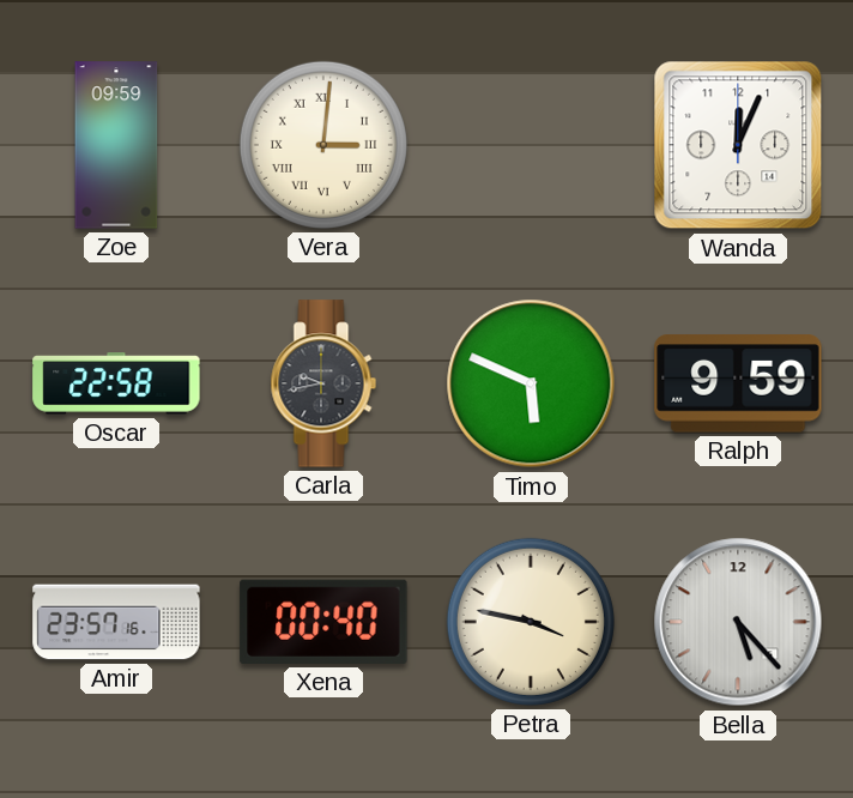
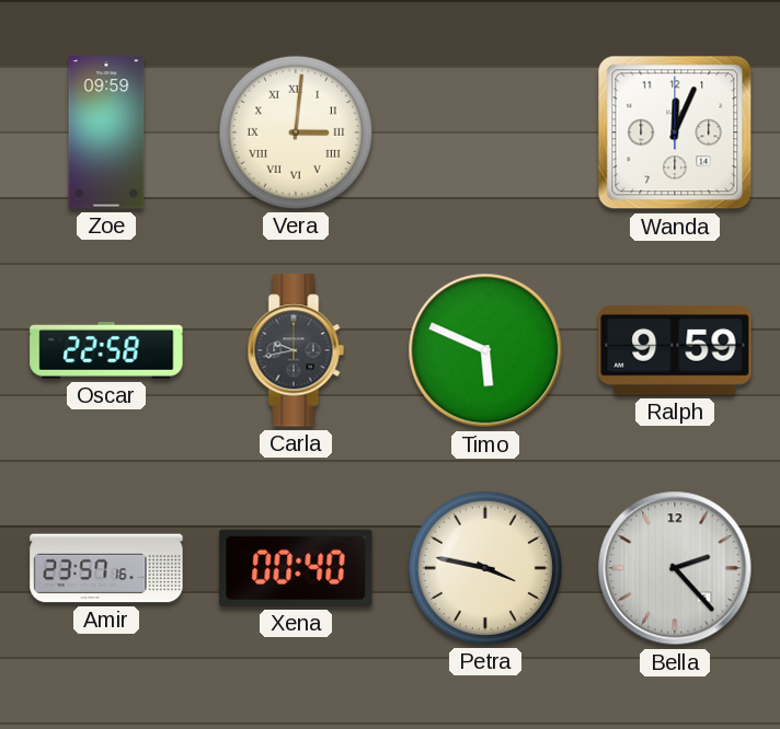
Bella: 5:23 -> 2:23
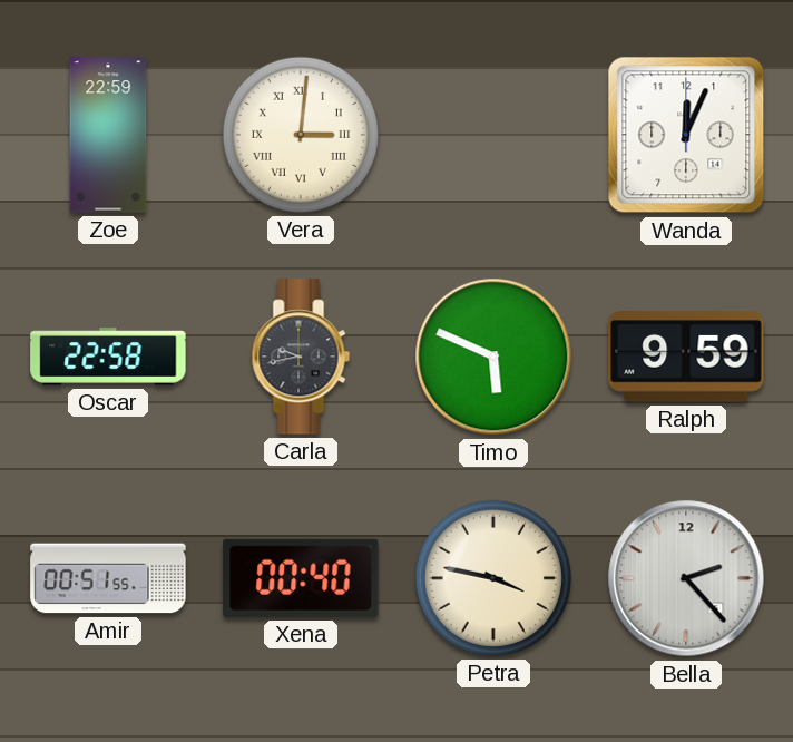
Zoe: 09:59 -> 22:59
Amir: 23:57 -> 00:51
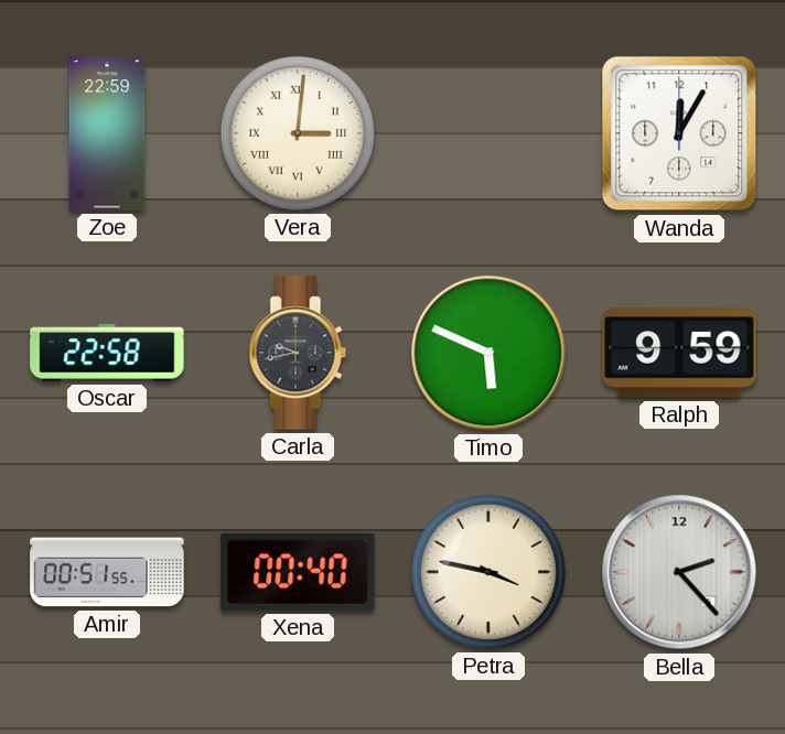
Wanda: 12:04 -> 12:05
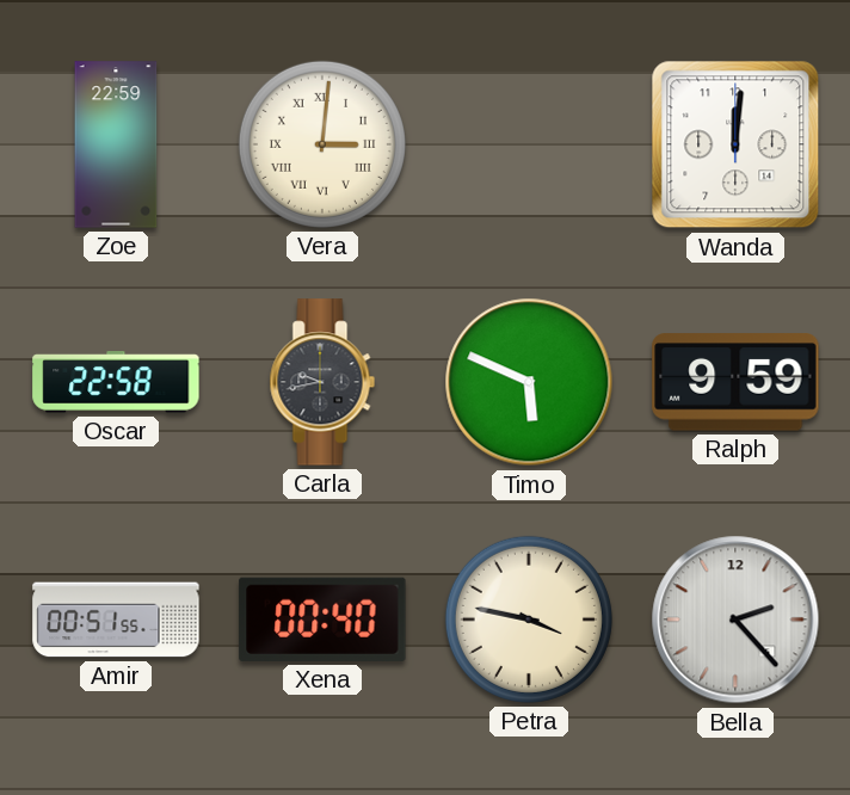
Wanda: 12:05 -> 12:01
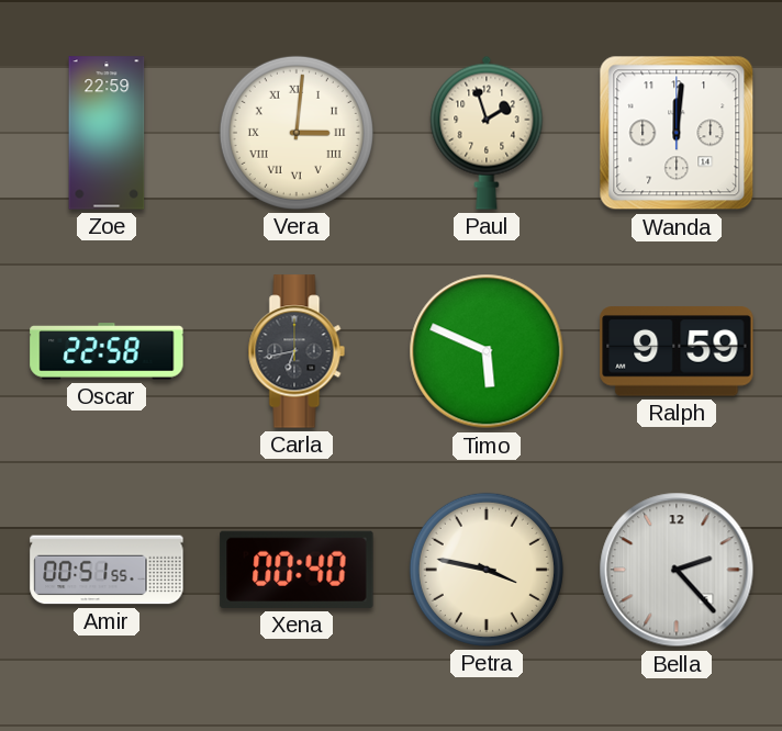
Paul: none -> 1:57
Carla: 9:43 -> 6:43
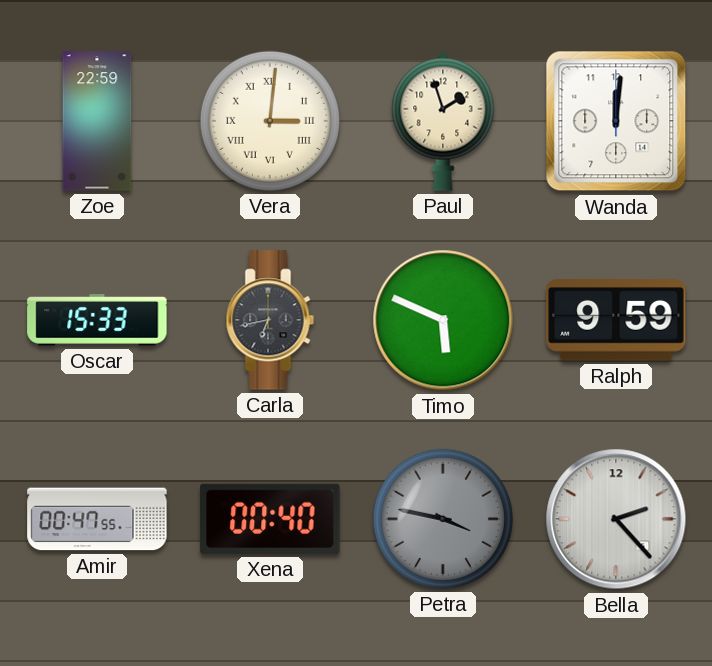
Oscar: 22:58 -> 15:33
Amir: 00:51 -> 00:47
Petra dial: cream -> grey
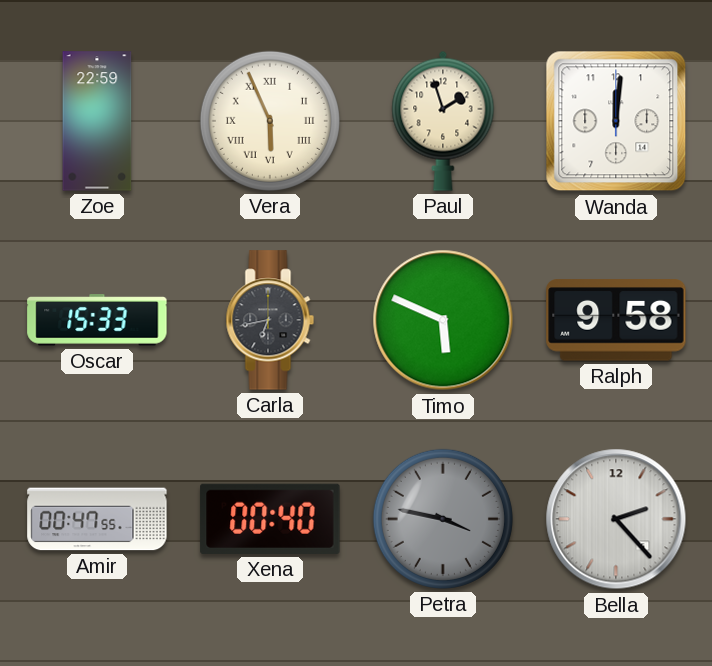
Vera: 3:01 -> 5:56
Ralph: 9:59 -> 9:58
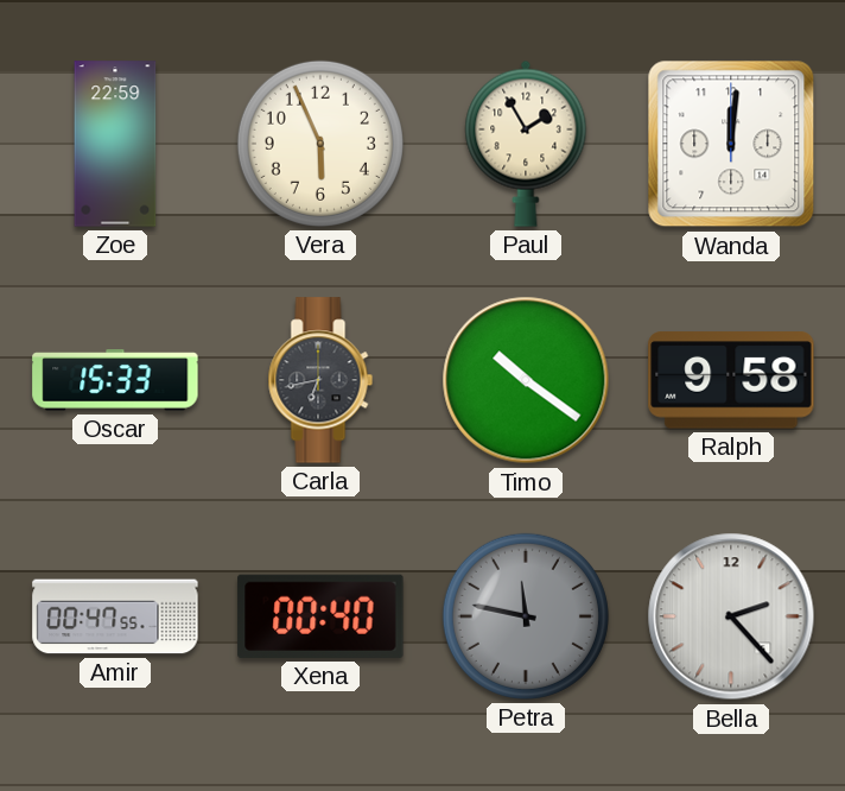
Vera numerals: Roman -> Arabic
Paul: 1:57 -> 1:55
Timo: 5:49 -> 10:21
Petra: 3:47 -> 11:47
